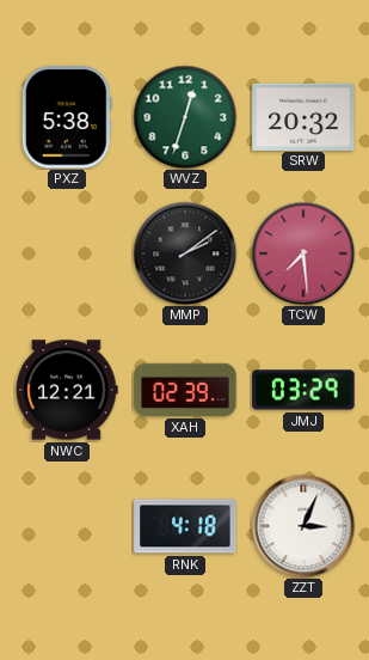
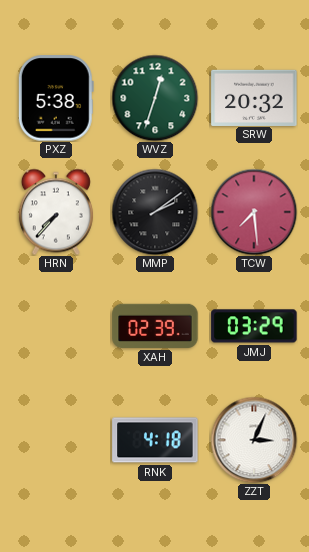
HRN: none -> 7:37
NWC: 12:21 -> none
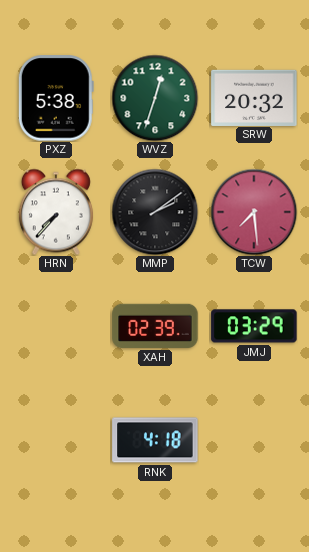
ZZT: 3:04 -> none
